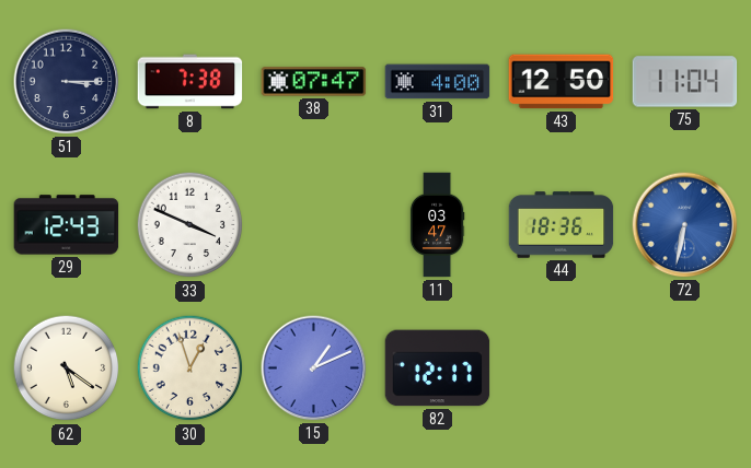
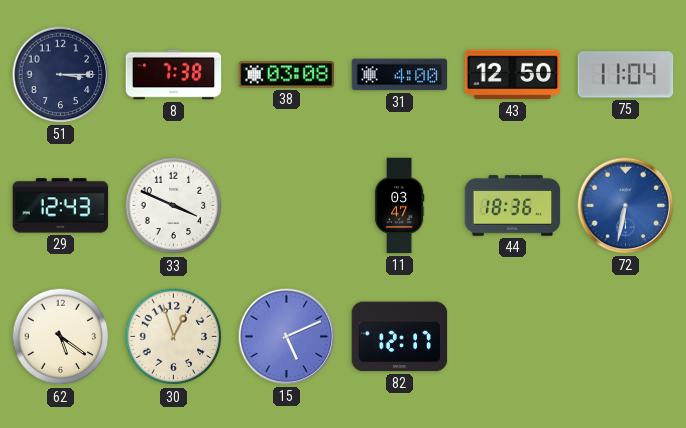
38: 07:47 -> 03:08
15: 1:11 -> 5:11
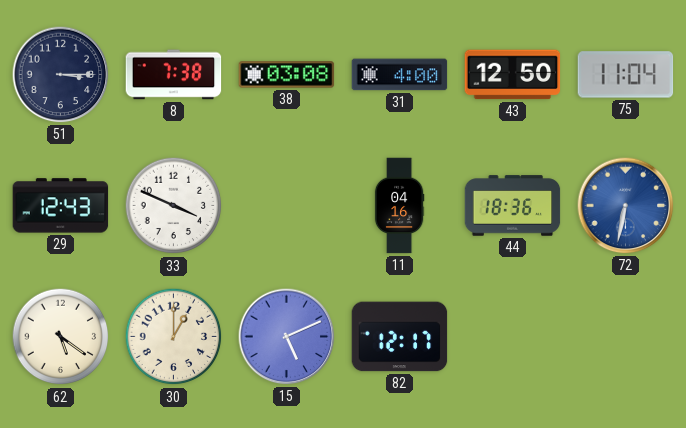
11: 03:47 -> 04:16
30: 12:57 -> 1:00
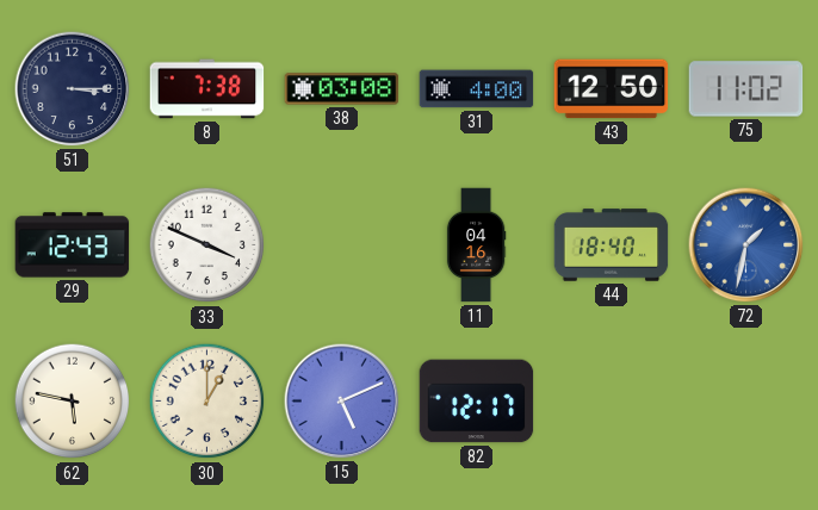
75: 11:04 -> 11:02
44: 18:36 -> 18:40
72: 6:32 -> 1:32
62: 5:21 -> 5:47
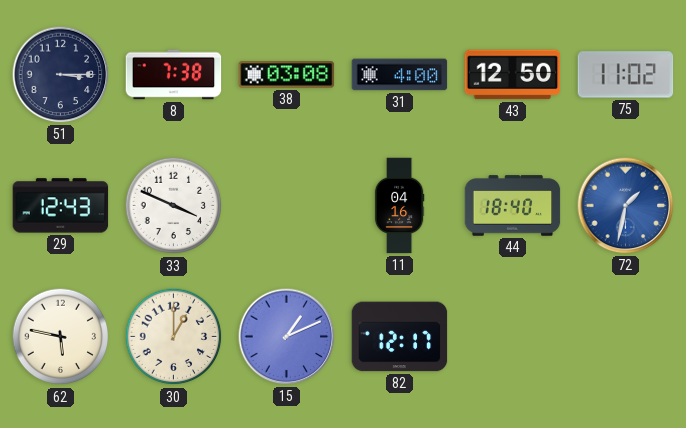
15: 5:11 -> 1:11
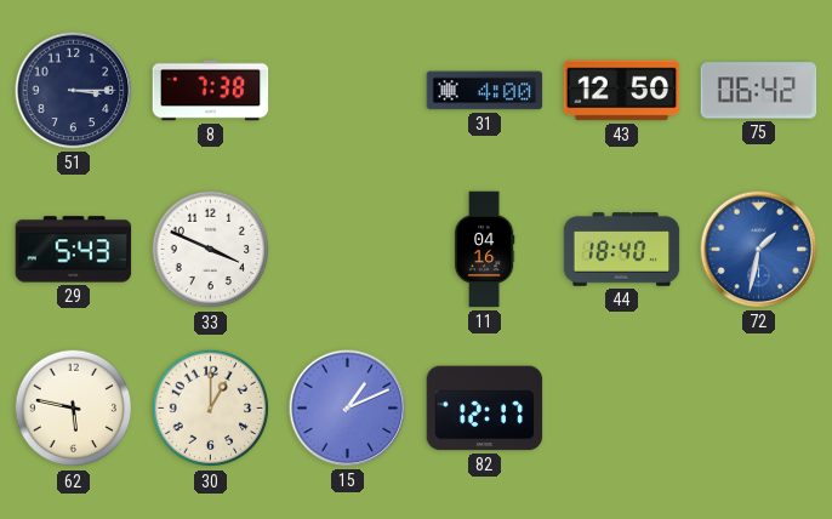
38: 03:08 -> none
75: 11:02 -> 06:42
29: 12:43 -> 5:43
